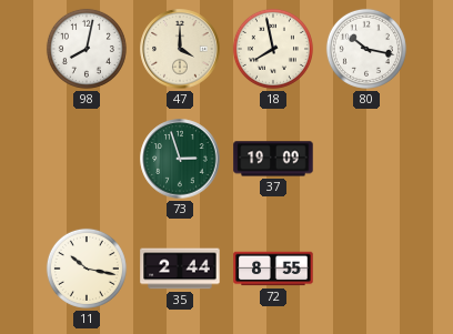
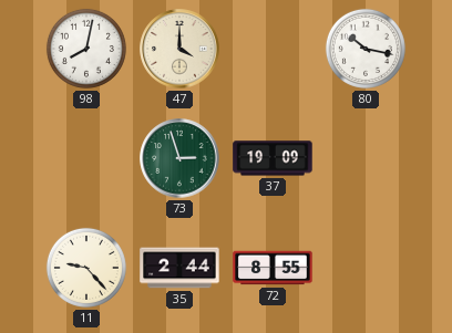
18: 7:58 -> none
11: 10:17 -> 9:23
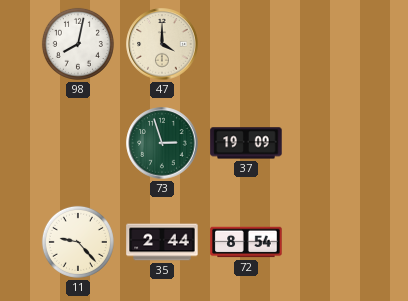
80: 10:17 -> none
72: 8:55 -> 8:54
